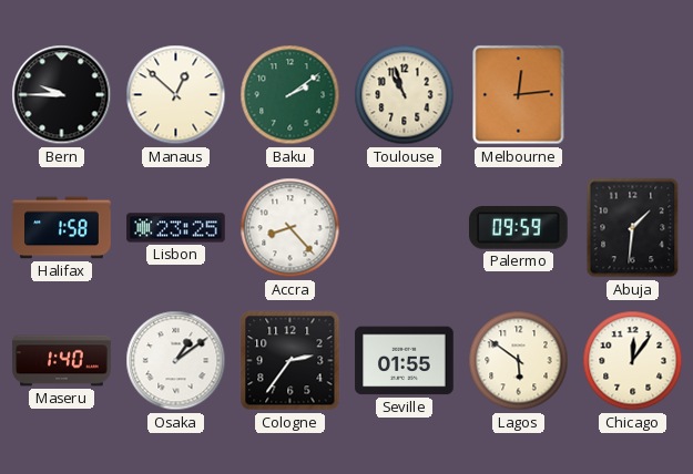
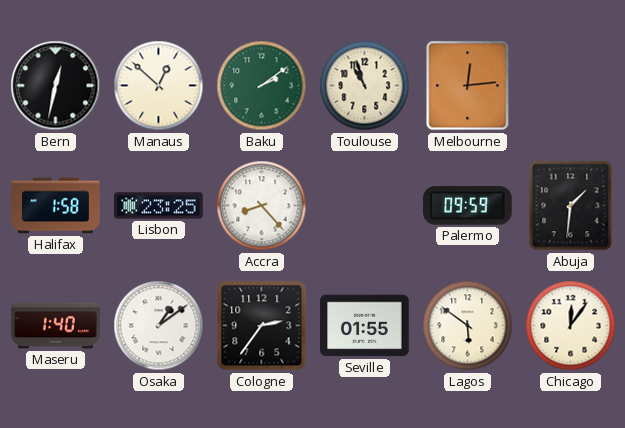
Bern: 9:45 -> 12:32
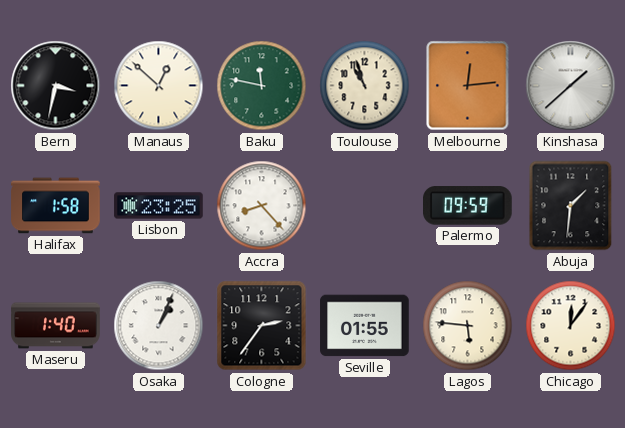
Bern: 12:32 -> 3:32
Baku: 2:09 -> 11:47
Kinshasa: none -> 1:38
Osaka: 1:09 -> 1:04
Lagos: 5:51 -> 5:46
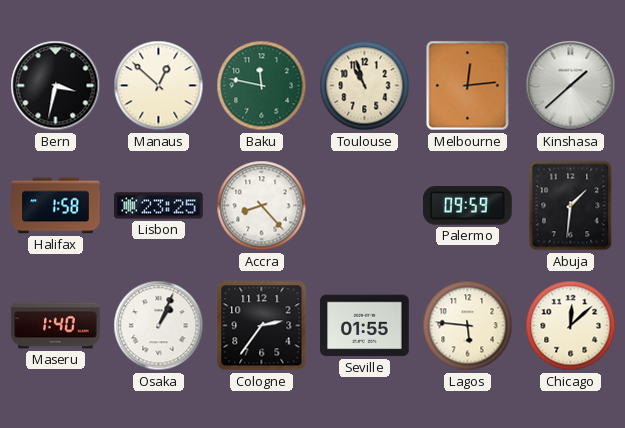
Chicago: 12:06 -> 12:08
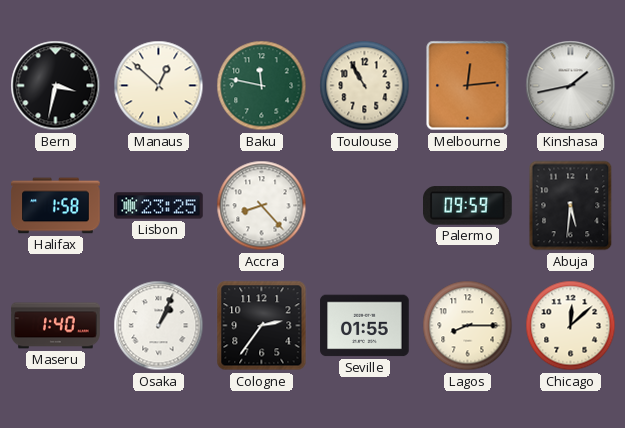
Toulouse: 10:57 -> 10:55
Kinshasa: 1:38 -> 1:43
Abuja: 1:31 -> 5:31
Lagos: 5:46 -> 8:15
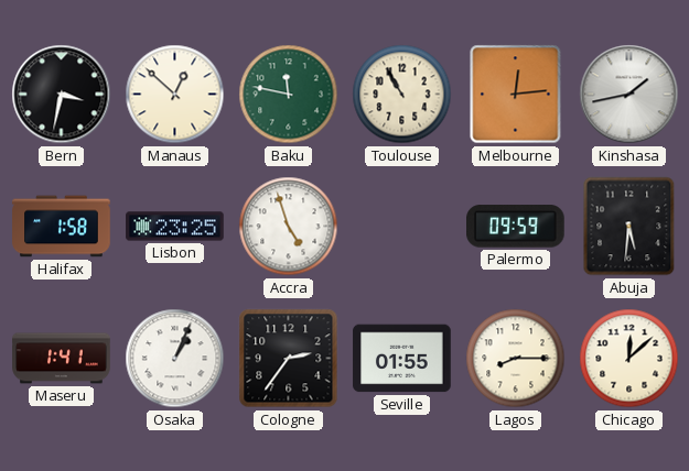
Accra: 8:23 -> 4:57
Maseru: 1:40 -> 1:41
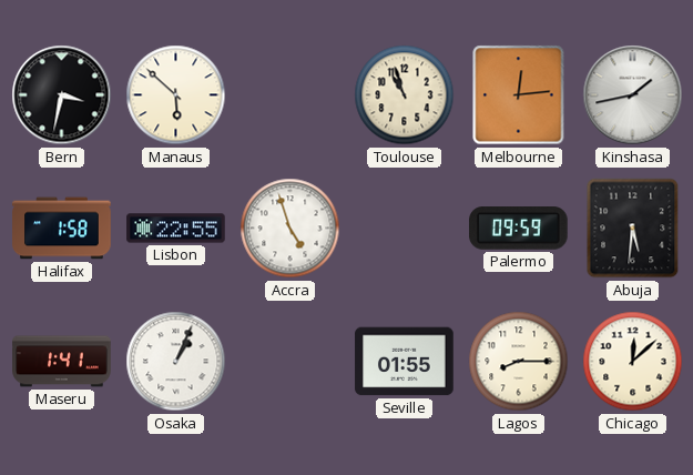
Manaus: 12:52 -> 5:52
Baku: 11:47 -> none
Toulouse: 10:55 -> 10:57
Lisbon: 23:25 -> 22:55
Cologne: 2:36 -> none
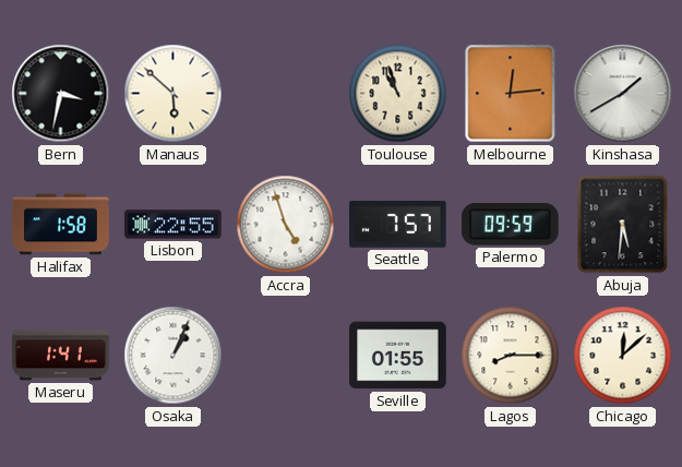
Kinshasa: 1:43 -> 1:40
Seattle: none -> 7:57
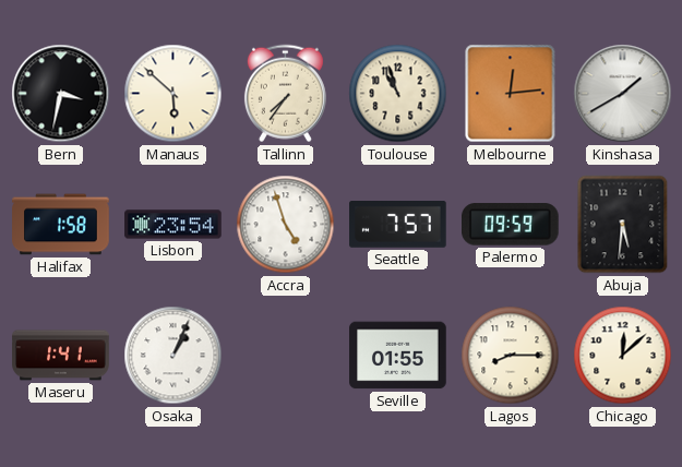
Tallinn: none -> 7:36
Lisbon: 22:55 -> 23:54
